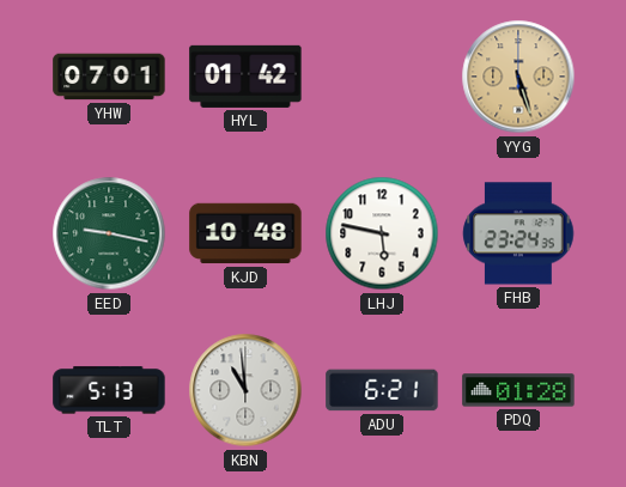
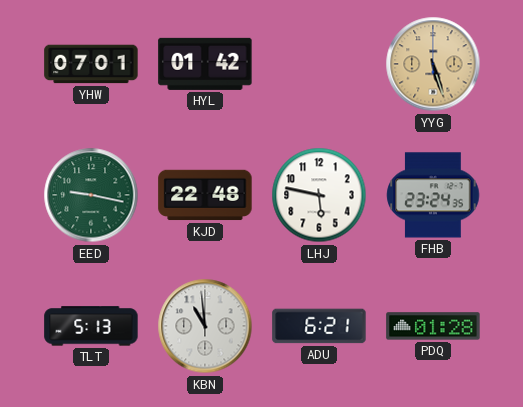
KJD: 10:48 -> 22:48
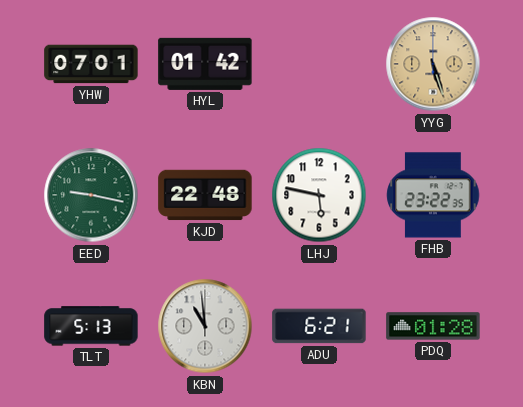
FHB: 23:24 -> 23:22
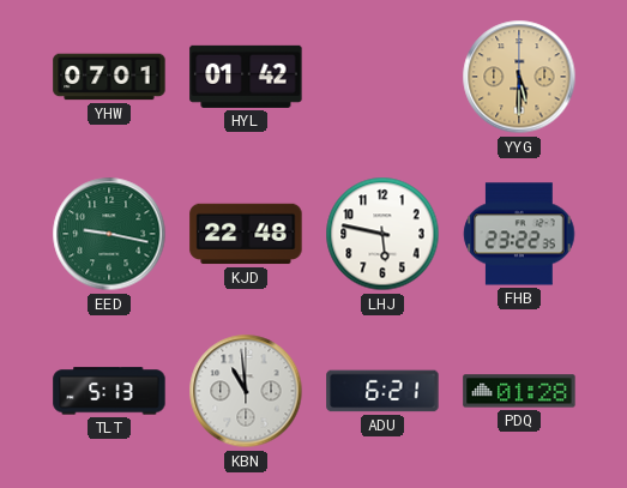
YYG: 5:27 -> 5:30
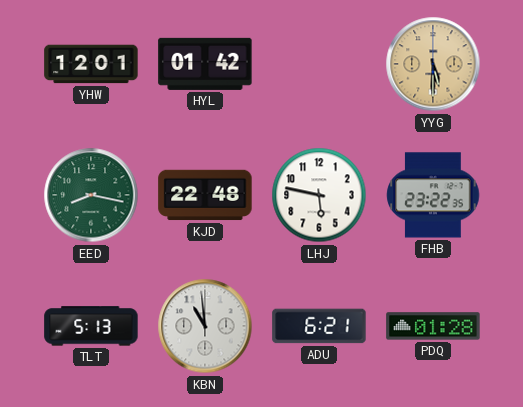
YHW: 07:01 -> 12:01
EED: 9:17 -> 8:17
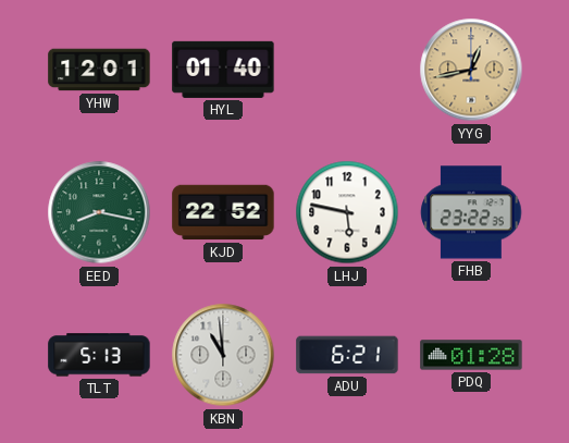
HYL: 01:42 -> 01:40
YYG: 5:30 -> 12:43
KJD: 22:48 -> 22:52
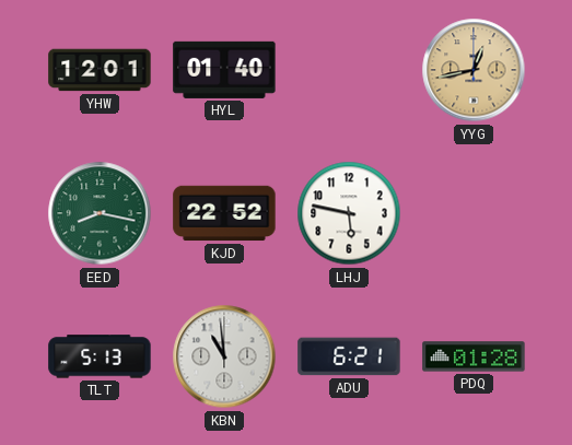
FHB: 23:22 -> none
